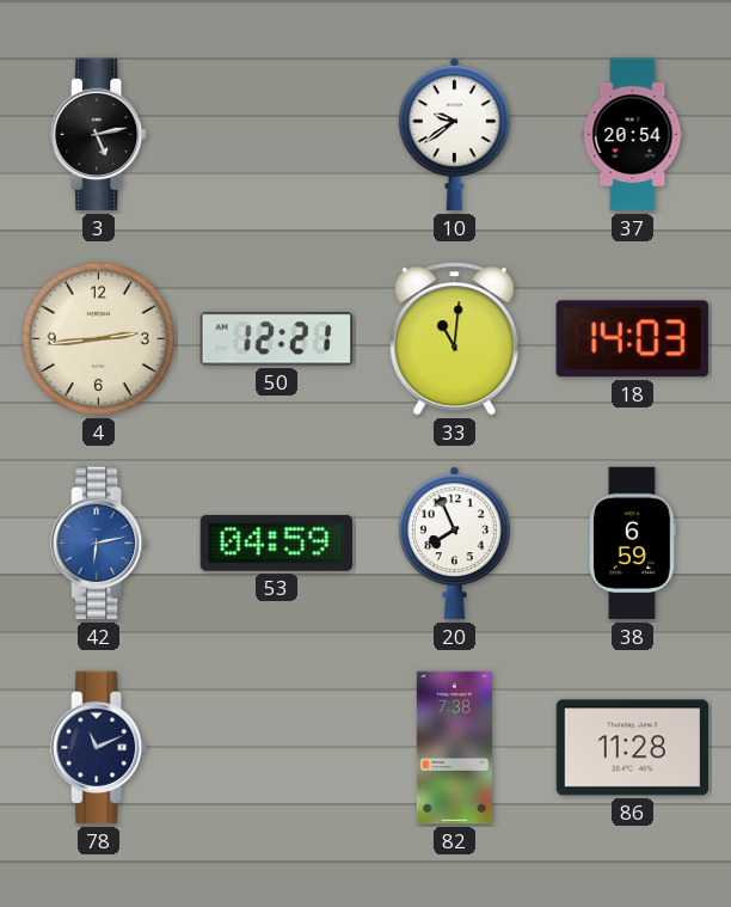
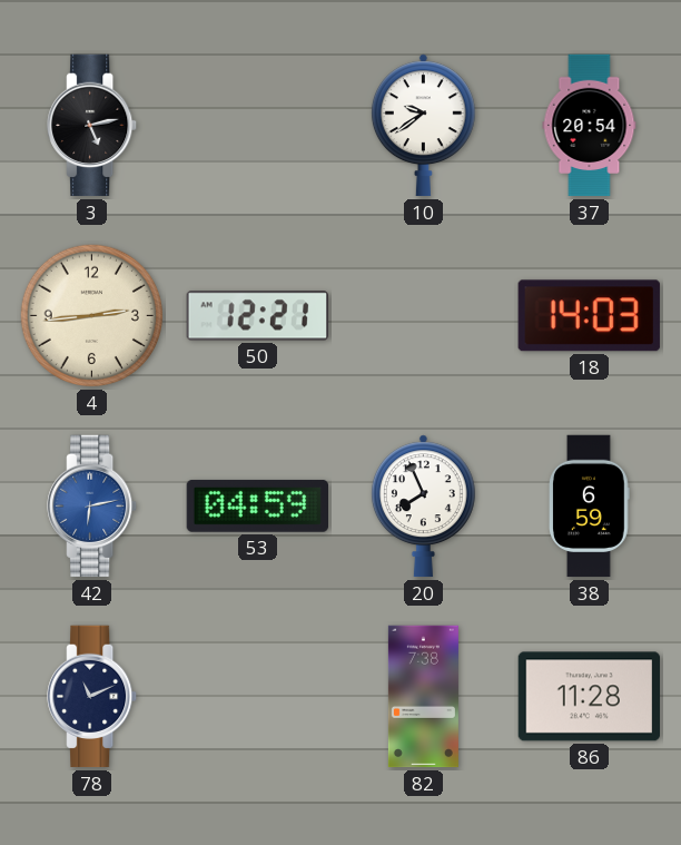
33: 11:01 -> none
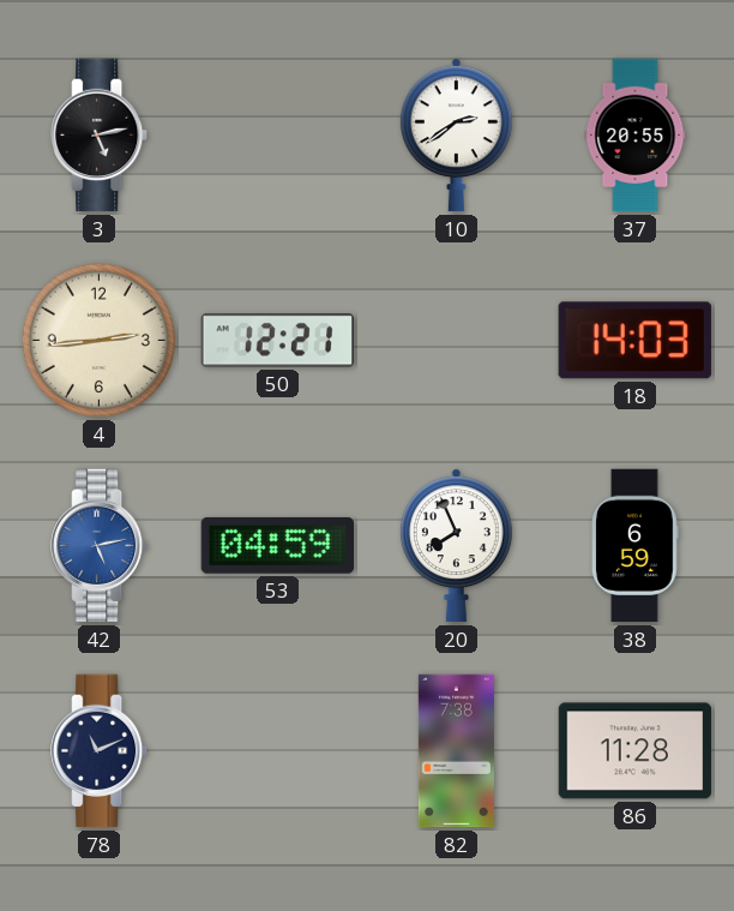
10: 9:39 -> 2:39
37: 20:54 -> 20:55
42: 6:13 -> 5:13
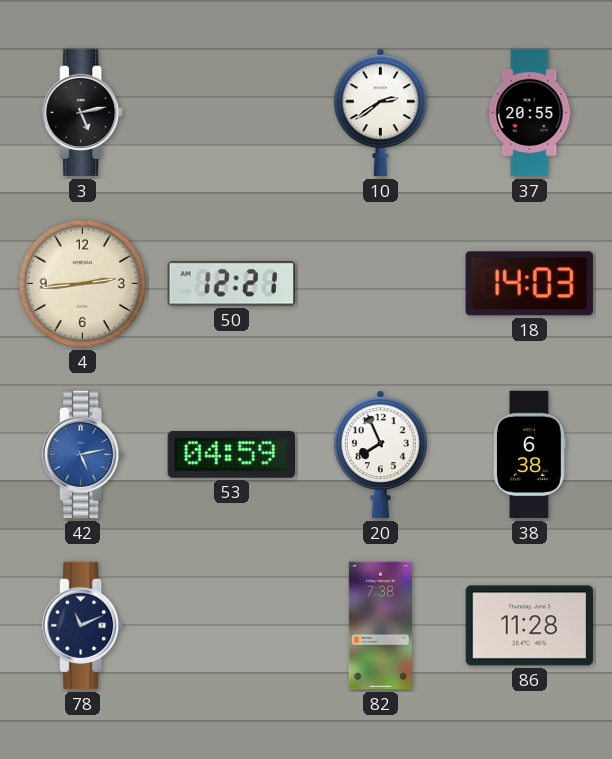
38: 6:59 -> 6:38
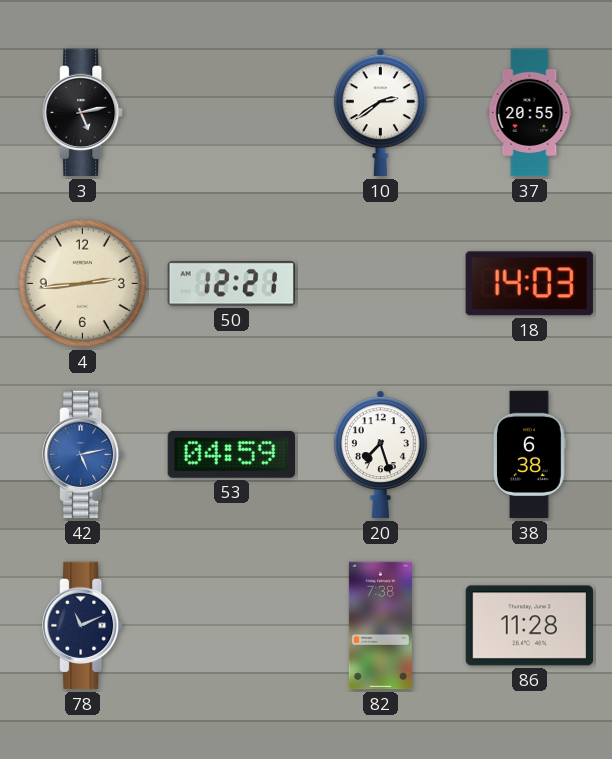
20: 7:56 -> 7:27
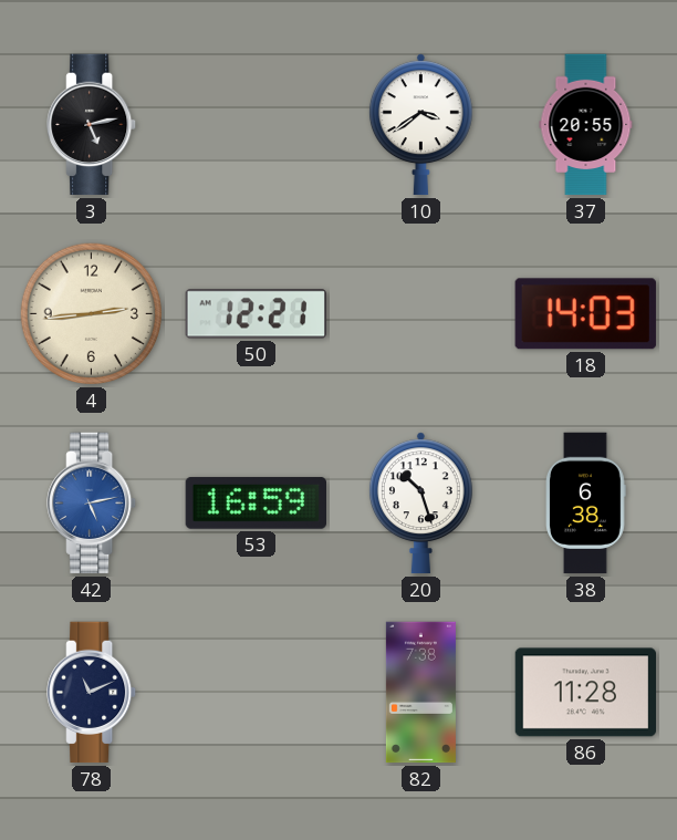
10: 2:39 -> 3:39
53: 04:59 -> 16:59
20: 7:27 -> 10:27
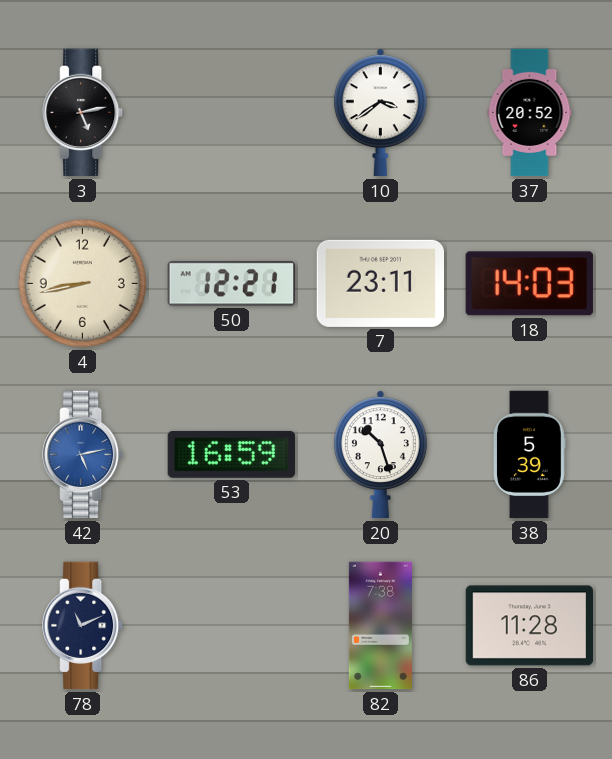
37: 20:55 -> 20:52
4: 2:44 -> 8:43
7: none -> 23:11
38: 6:38 -> 5:39
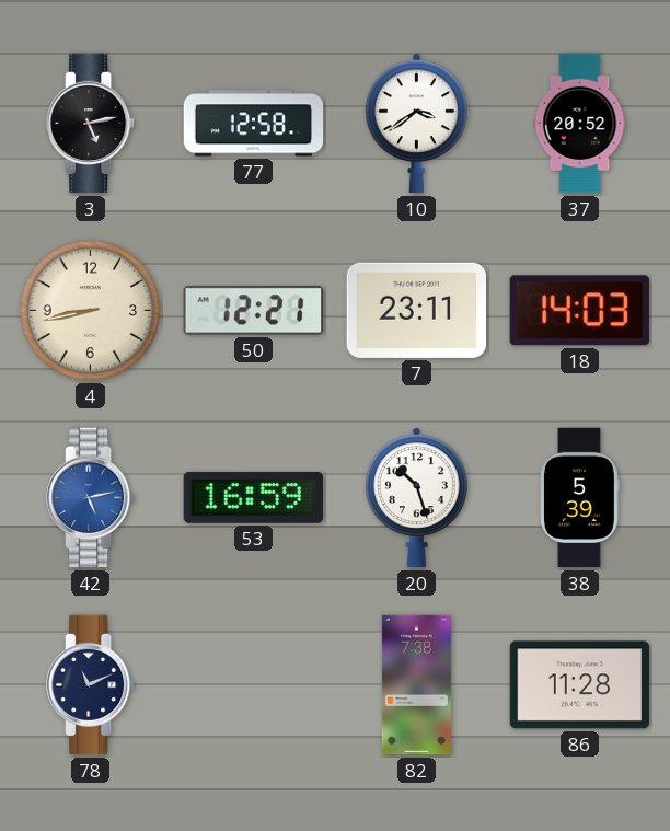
77: none -> 12:58
